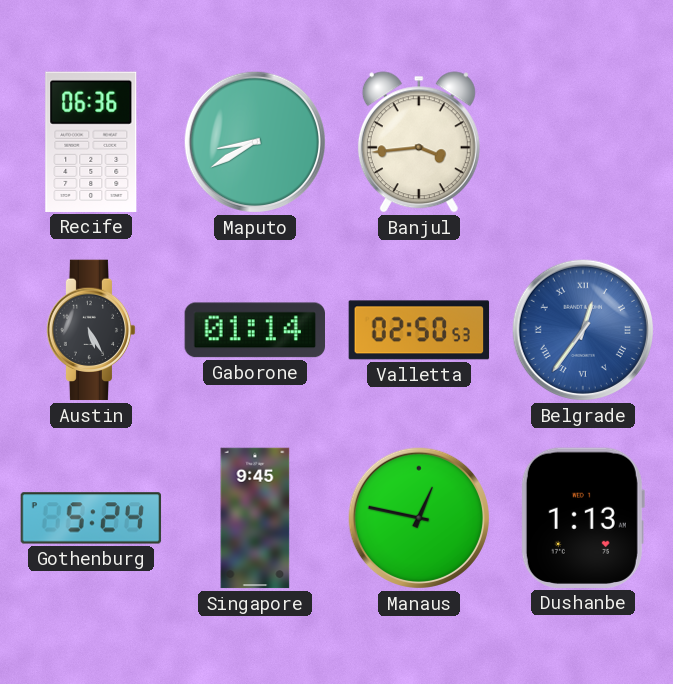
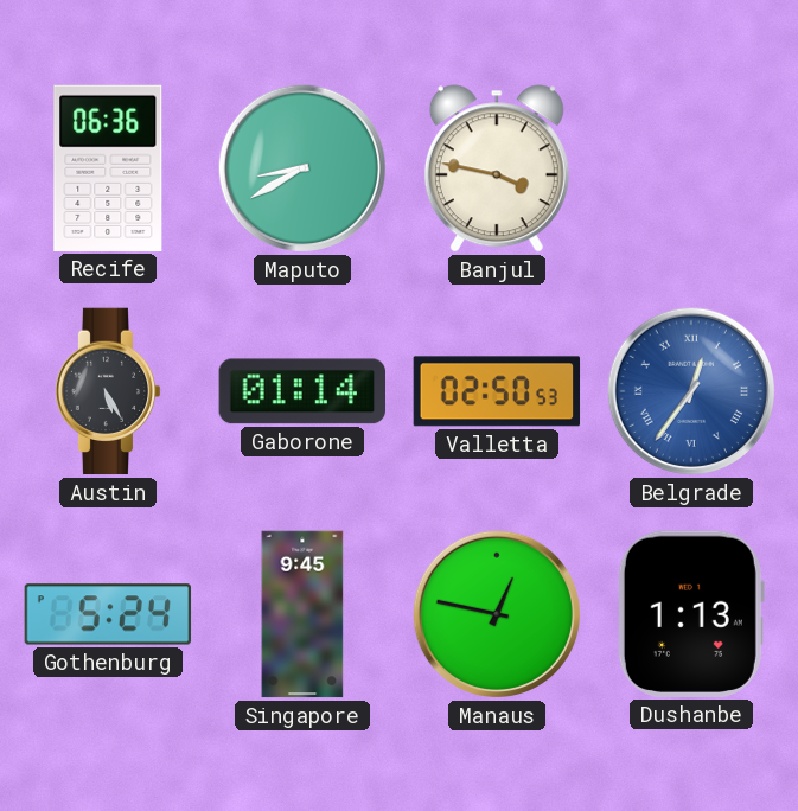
Banjul: 3:44 -> 3:47
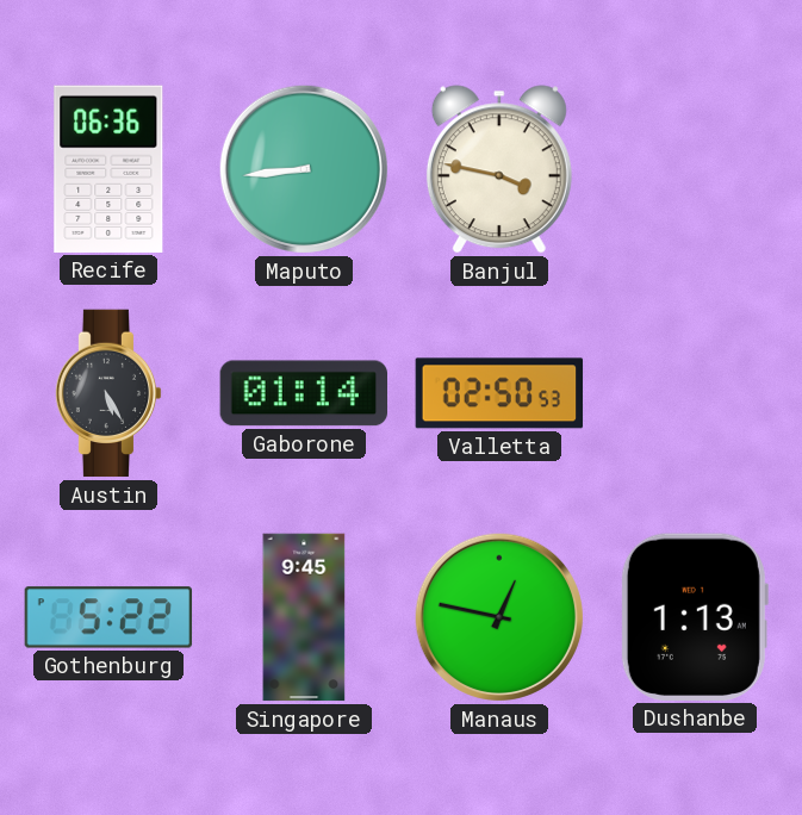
Maputo: 8:40 -> 8:44
Belgrade: 12:36 -> none
Gothenburg: 5:24 -> 5:22
